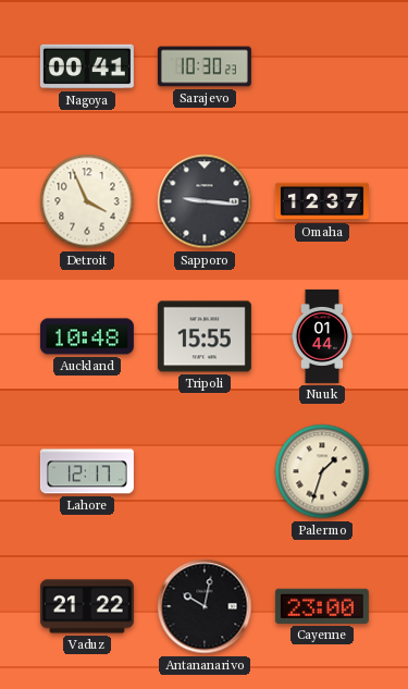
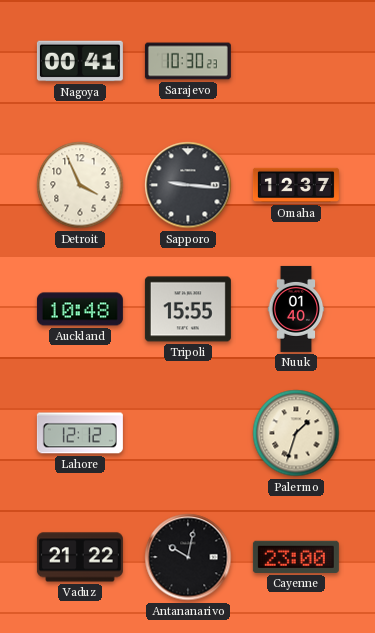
Nuuk: 01:44 -> 01:40
Lahore: 12:17 -> 12:12
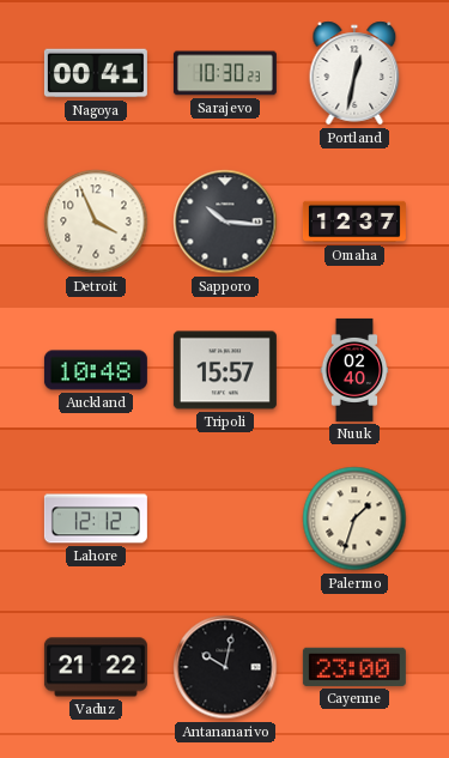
Portland: none -> 12:32
Sapporo: 9:16 -> 10:16
Tripoli: 15:55 -> 15:57
Nuuk: 01:40 -> 02:40
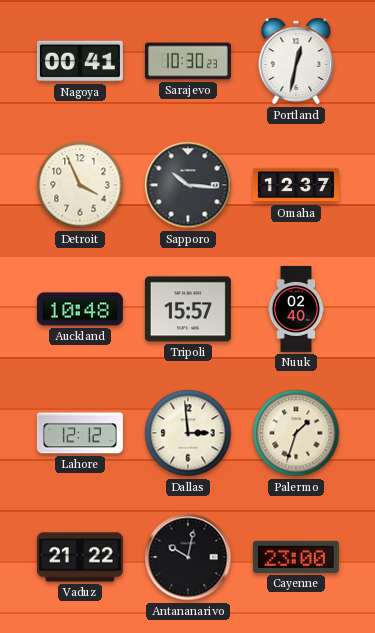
Dallas: none -> 2:59
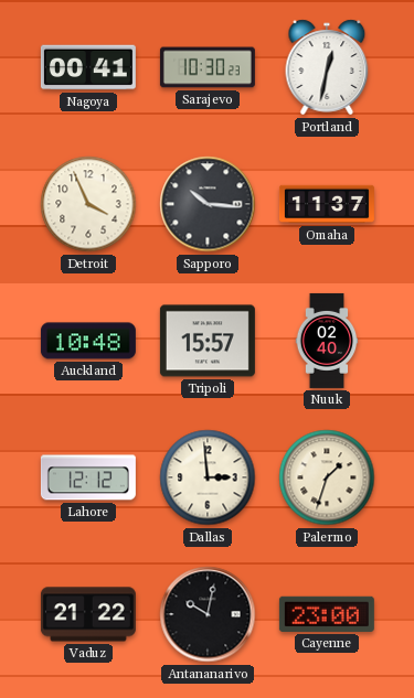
Omaha: 12:37 -> 11:37
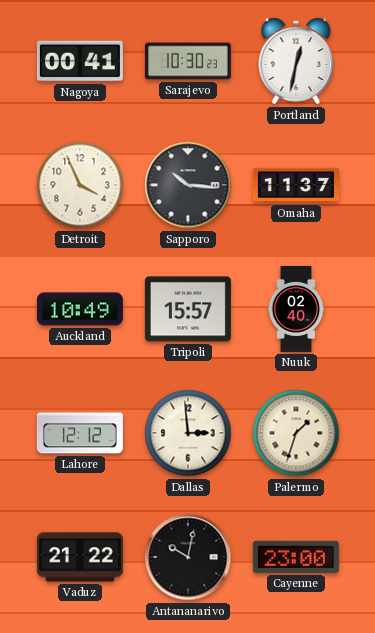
Auckland: 10:48 -> 10:49
